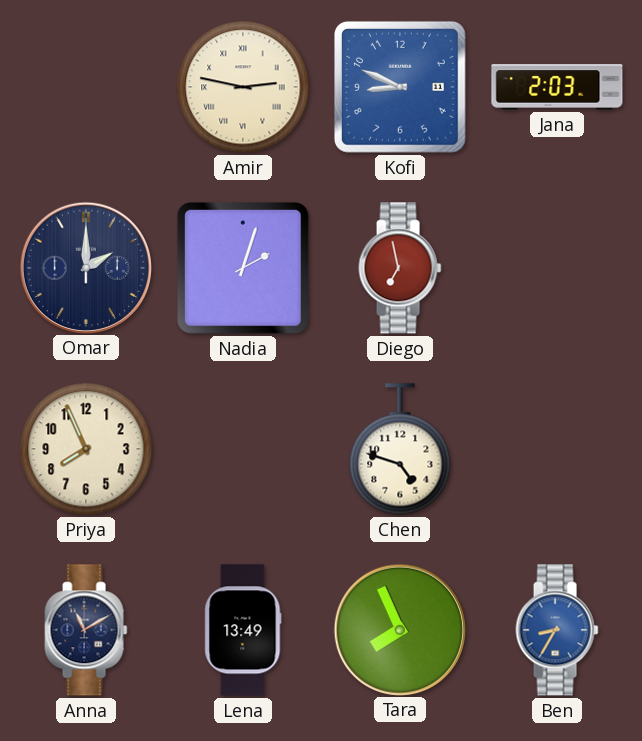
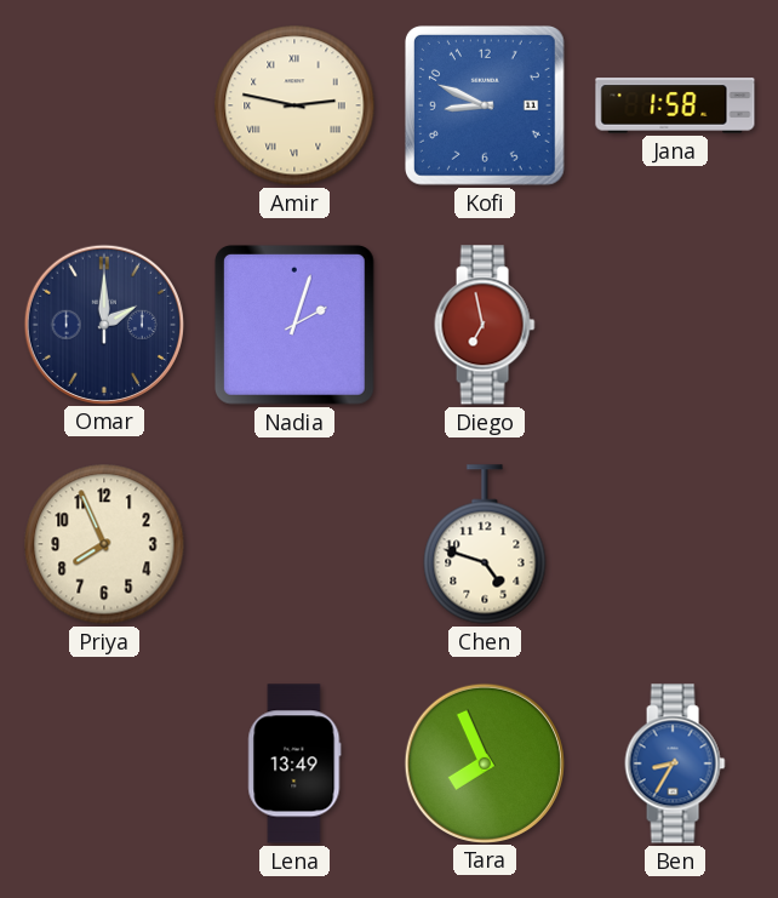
Jana: 2:03 -> 1:58
Anna: 11:10 -> none
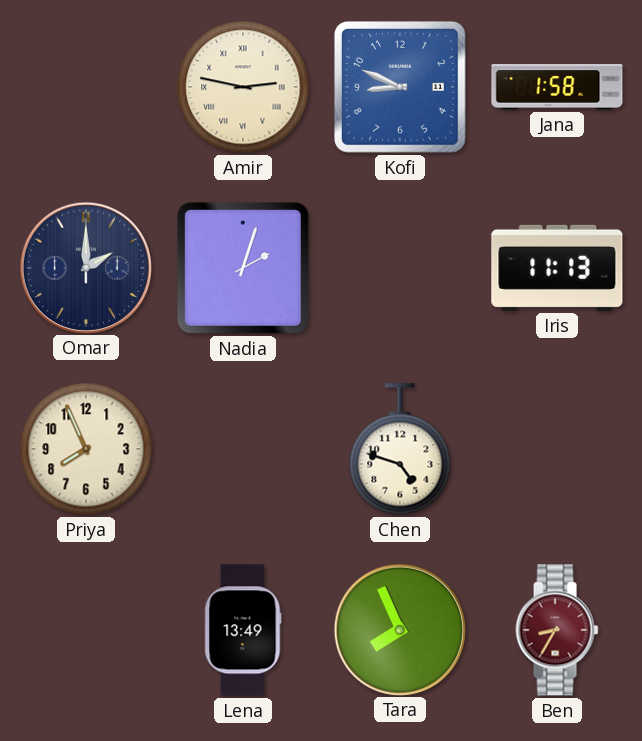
Diego: 6:58 -> none
Iris: none -> 11:13
Ben dial: blue -> burgundy
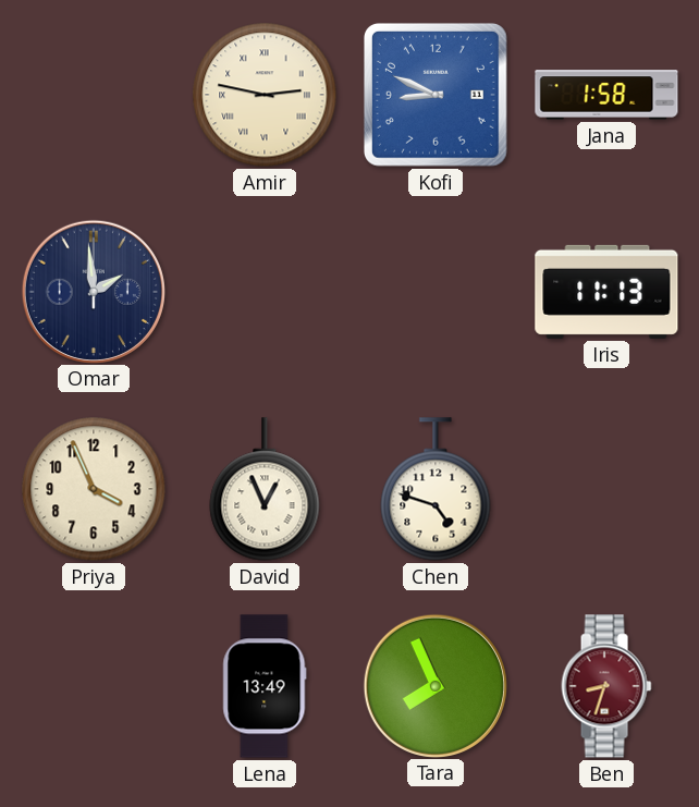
Omar: 2:00 -> 1:59
Nadia: 2:03 -> none
Priya: 7:56 -> 3:56
David: none -> 12:56
Ben: 8:35 -> 8:33
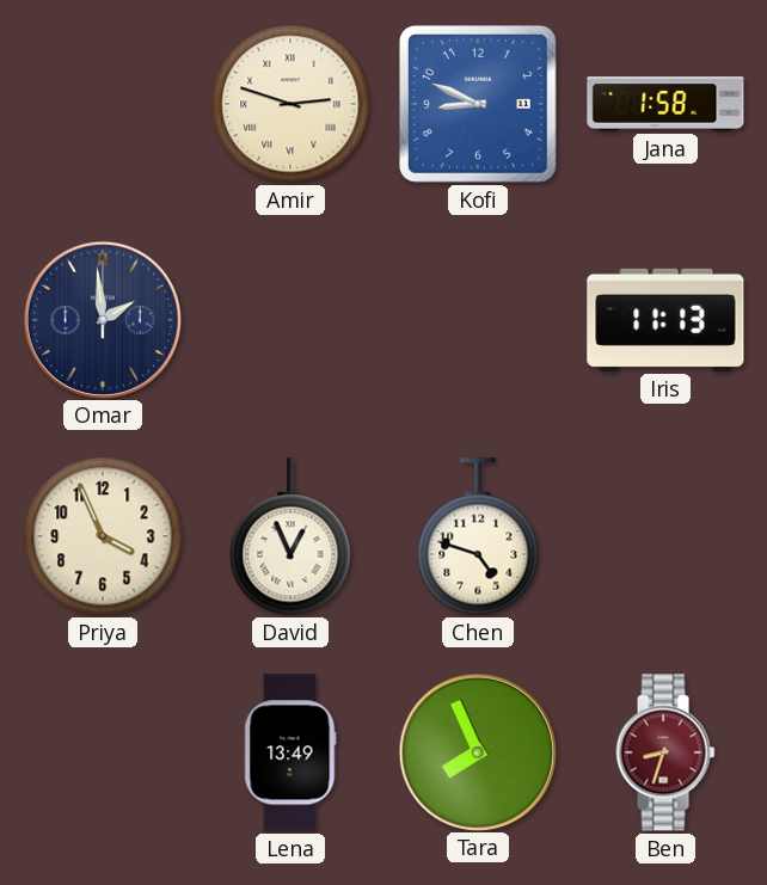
Amir: 2:47 -> 2:48
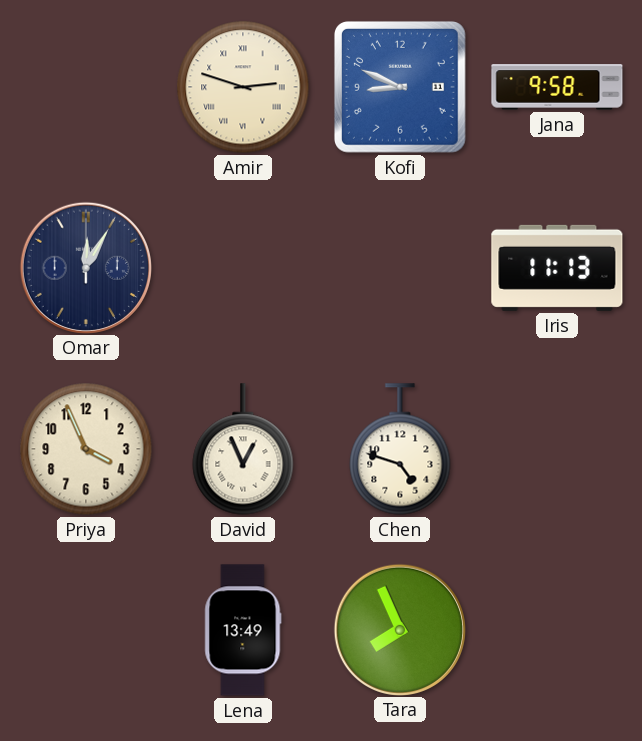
Jana: 1:58 -> 9:58
Omar: 1:59 -> 12:05
Ben: 8:33 -> none
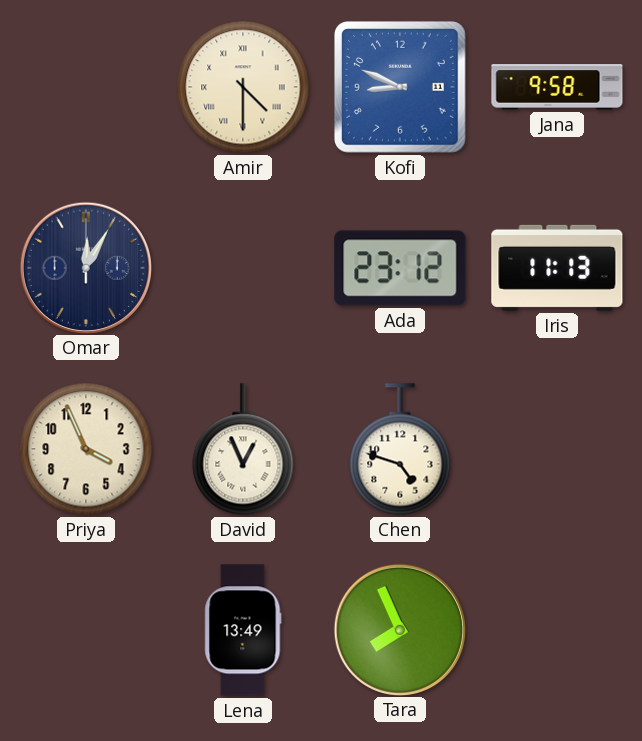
Amir: 2:48 -> 4:30
Ada: none -> 23:12
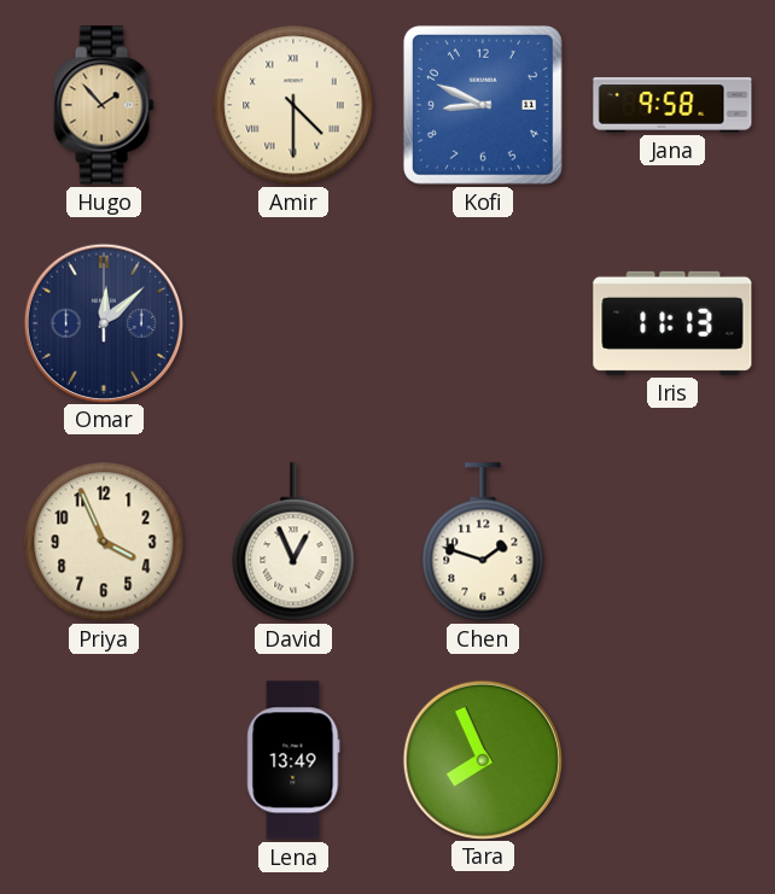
Hugo: none -> 1:53
Omar: 12:05 -> 12:08
Ada: 23:12 -> none
Chen: 4:48 -> 1:48
